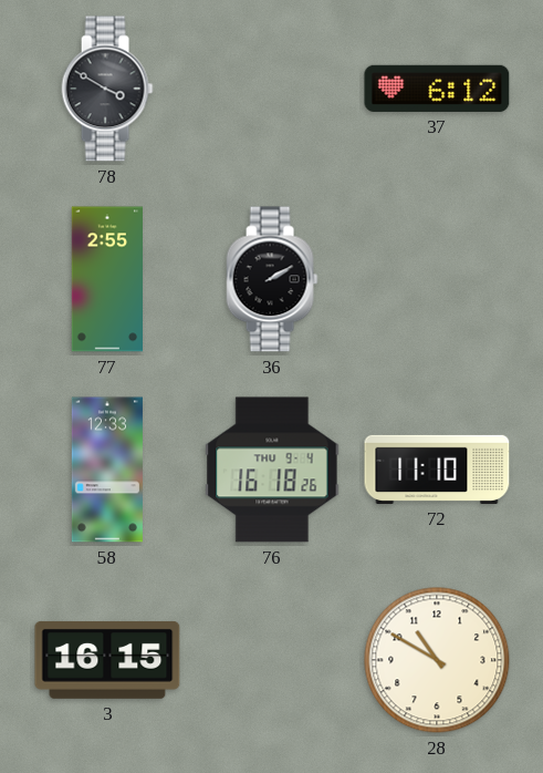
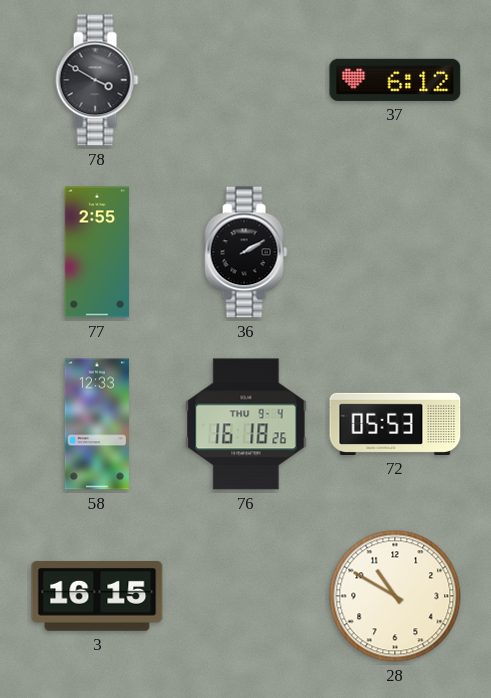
72: 11:10 -> 05:53
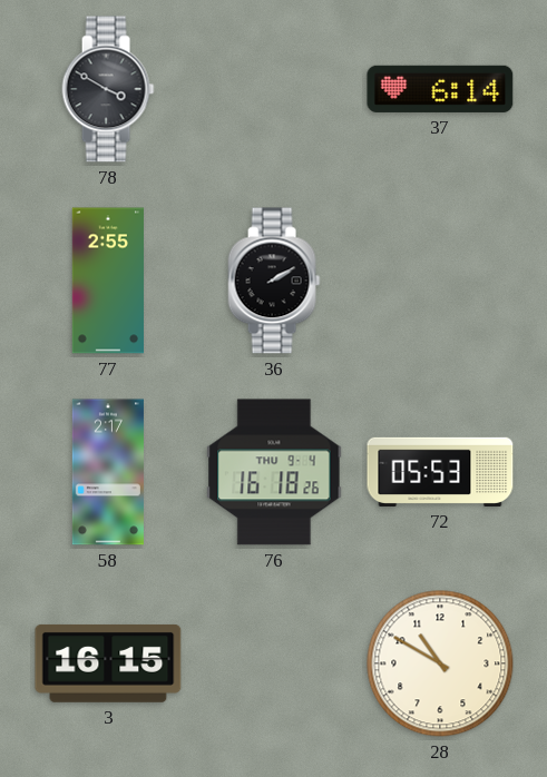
37: 6:12 -> 6:14
58: 12:33 -> 2:17
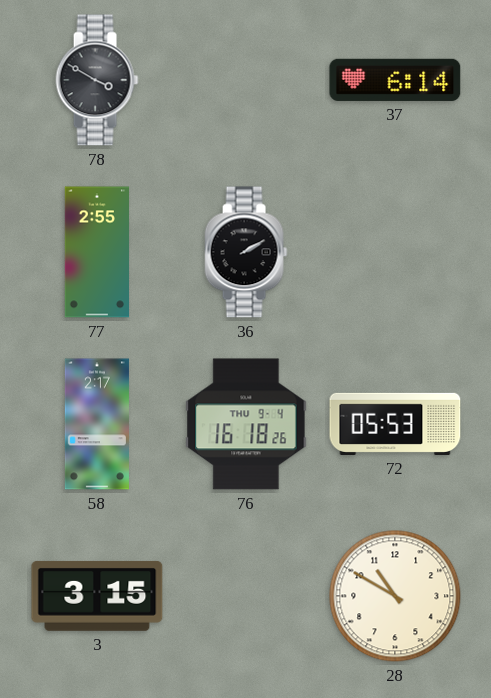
3: 16:15 -> 3:15
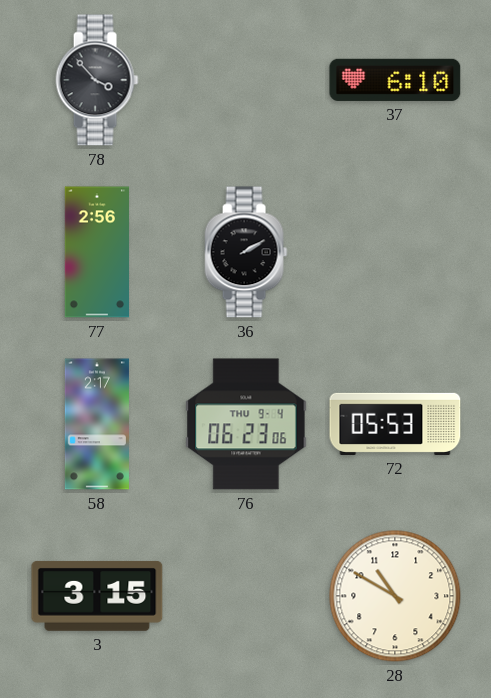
78: 3:50 -> 3:53
37: 6:14 -> 6:10
77: 2:55 -> 2:56
76: 16:18 -> 06:23
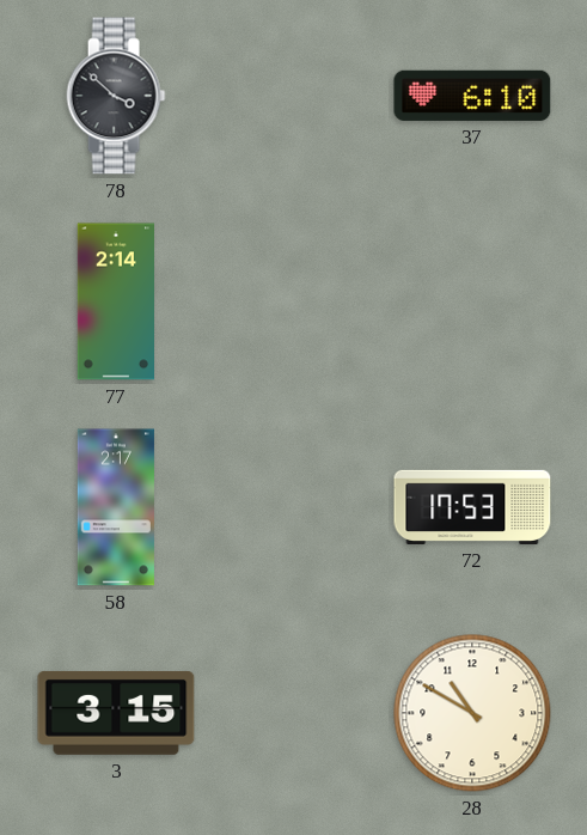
78: 3:53 -> 3:52
77: 2:56 -> 2:14
36: 2:10 -> none
76: 06:23 -> none
72: 05:53 -> 17:53
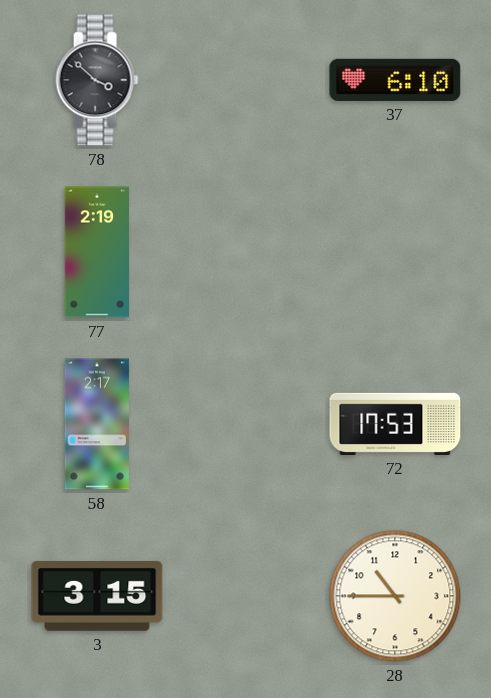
77: 2:14 -> 2:19
28: 10:50 -> 10:45
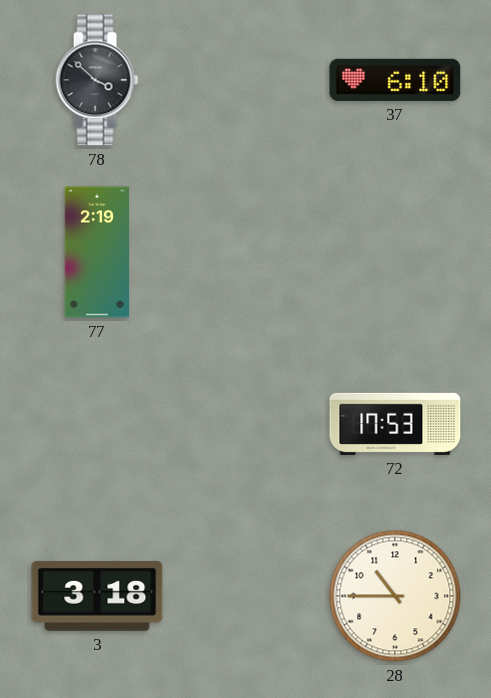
58: 2:17 -> none
3: 3:15 -> 3:18
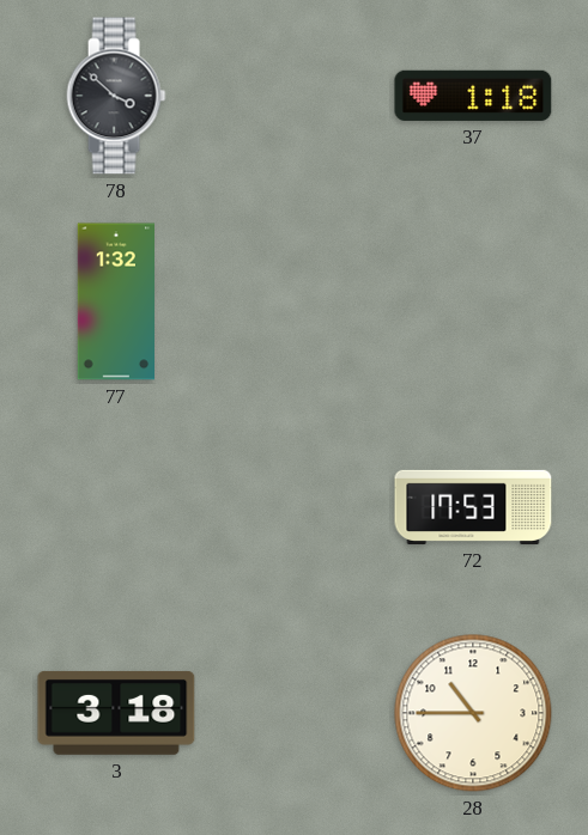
37: 6:10 -> 1:18
77: 2:19 -> 1:32
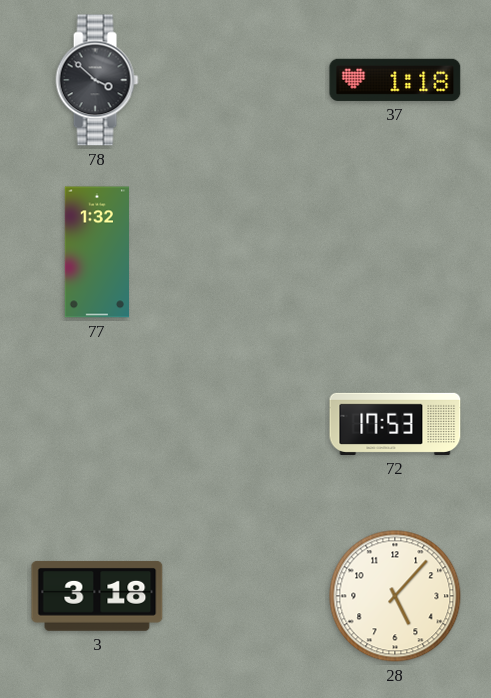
28: 10:45 -> 5:07
